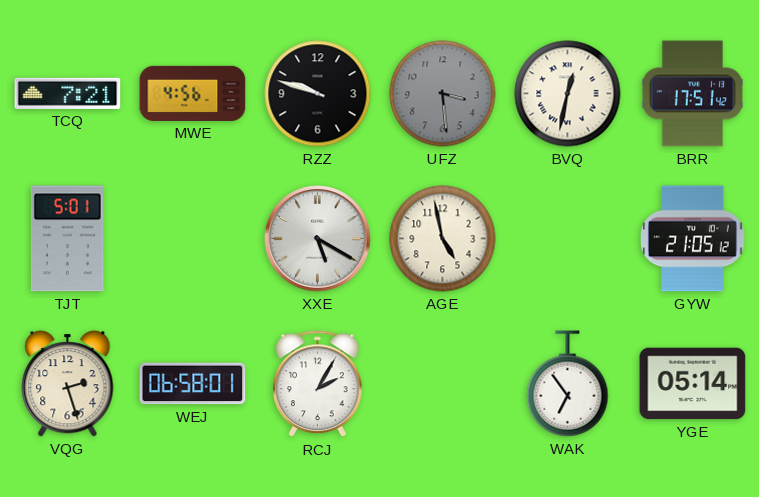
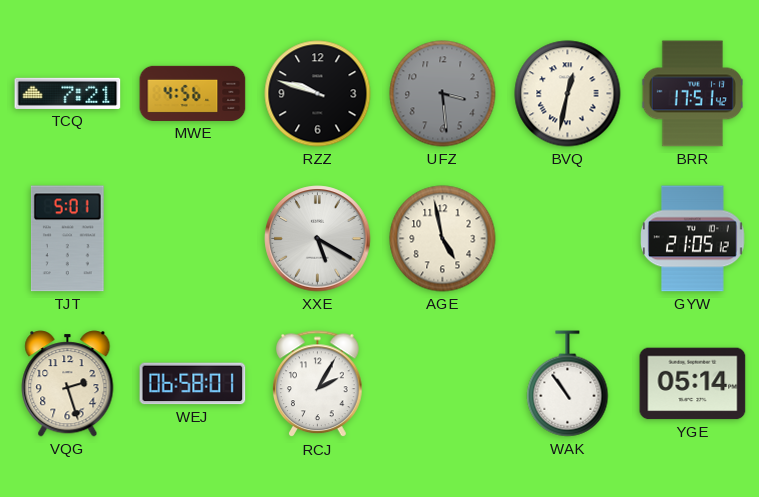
WAK: 6:54 -> 10:54
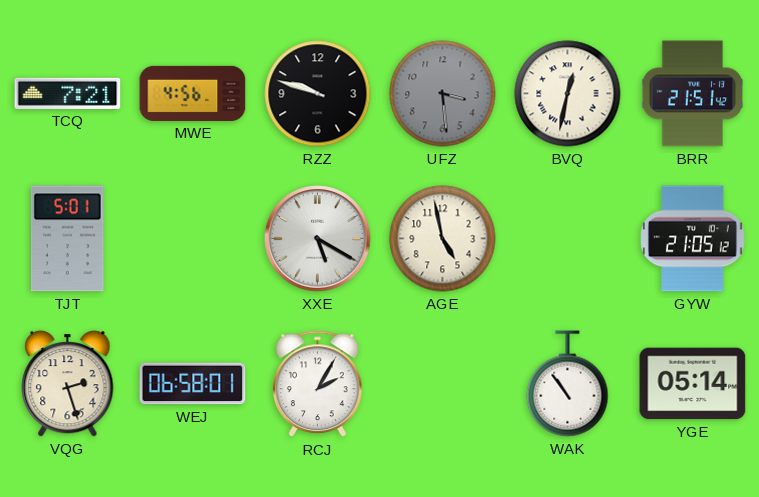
BRR: 17:51 -> 21:51
